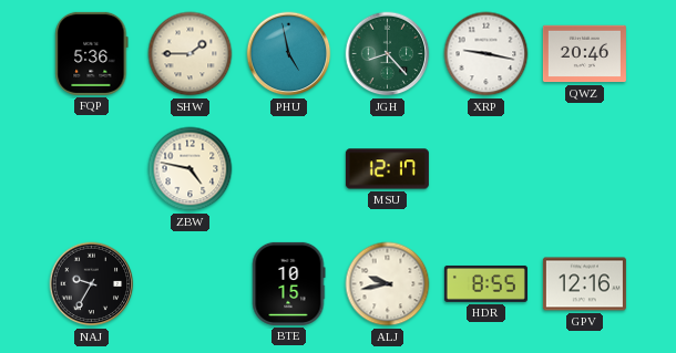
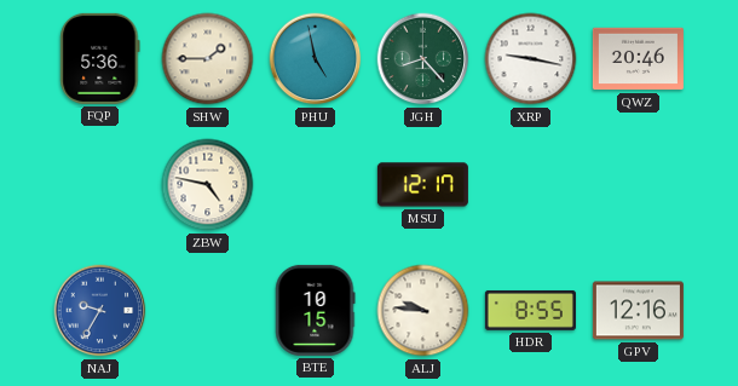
NAJ dial: black -> blue
ALJ: 9:43 -> 9:46
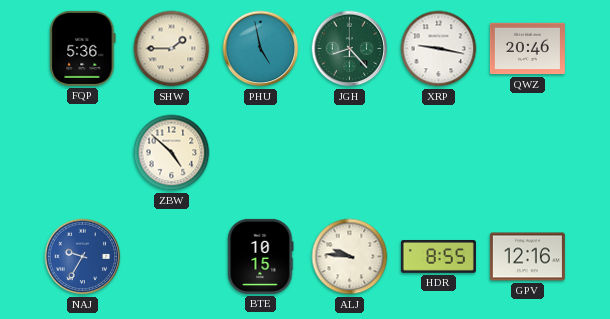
ZBW: 4:47 -> 4:52
MSU: 12:17 -> none
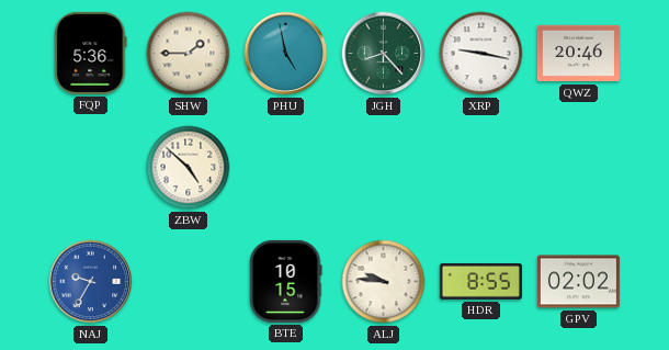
GPV: 12:16 -> 02:02
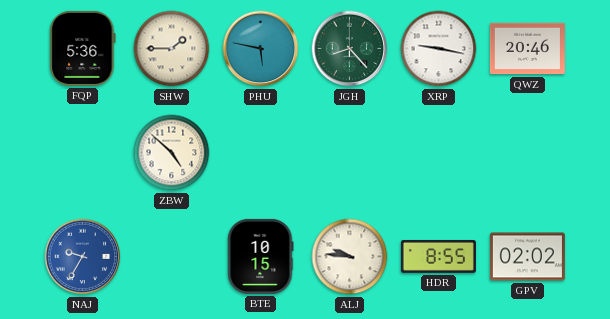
PHU: 4:58 -> 5:47
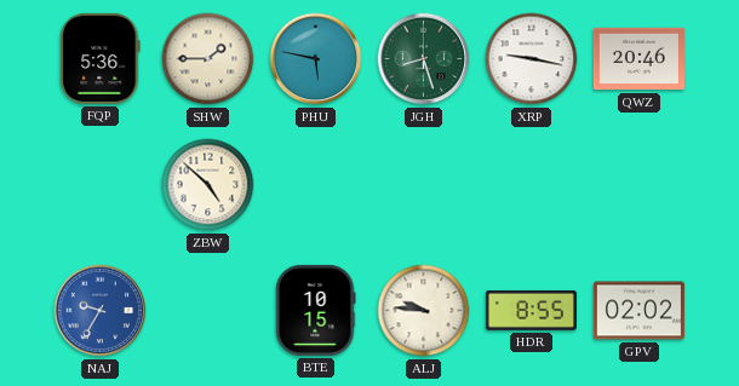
JGH: 8:23 -> 8:27
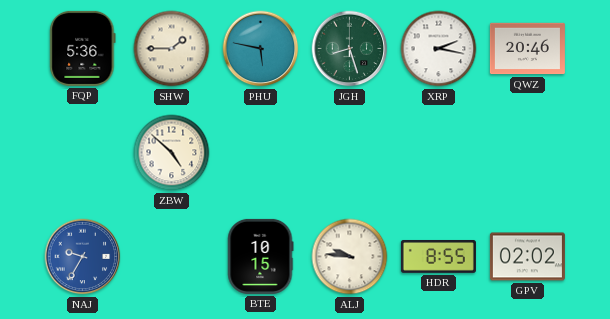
XRP: 9:17 -> 2:17
